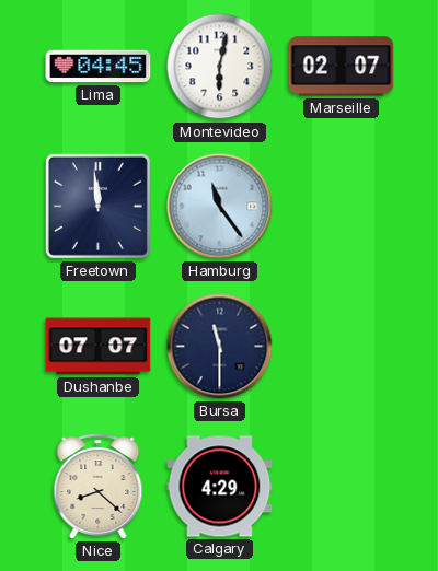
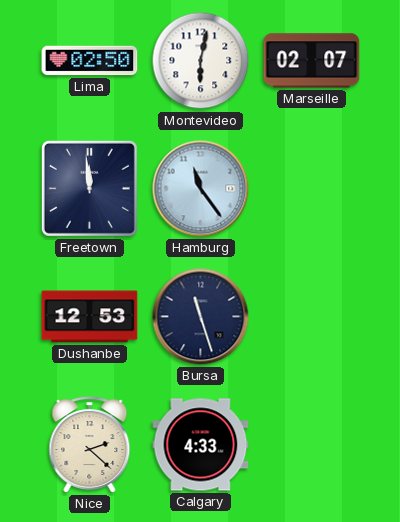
Lima: 04:45 -> 02:50
Dushanbe: 07:07 -> 12:53
Bursa: 11:30 -> 11:27
Nice: 8:22 -> 2:22
Calgary: 4:29 -> 4:33
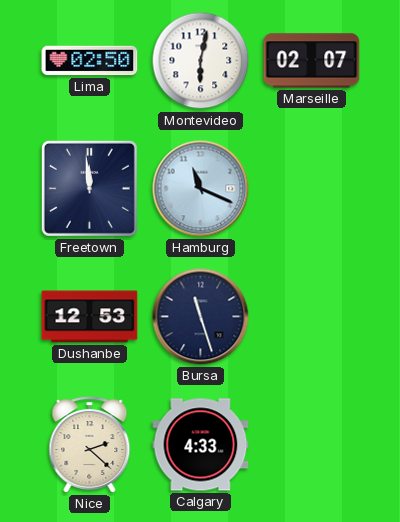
Hamburg: 11:24 -> 11:19
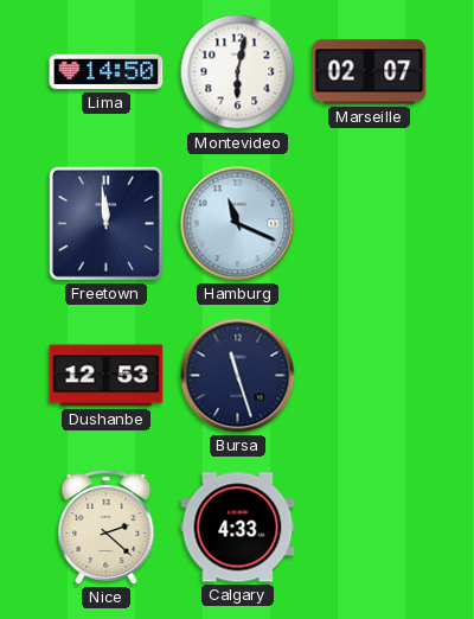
Lima: 02:50 -> 14:50
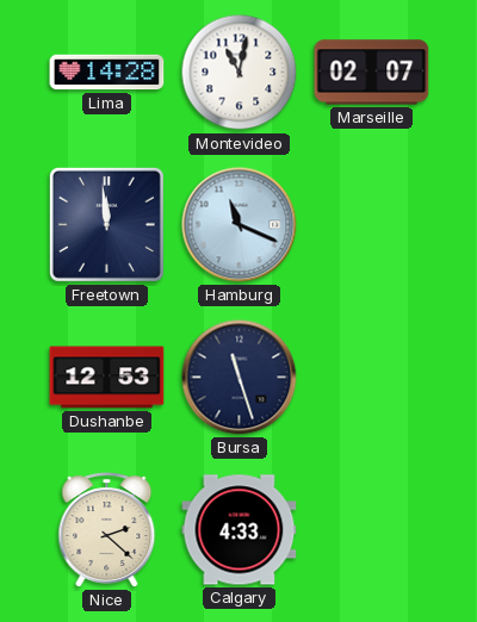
Lima: 14:50 -> 14:28
Montevideo: 6:02 -> 11:02
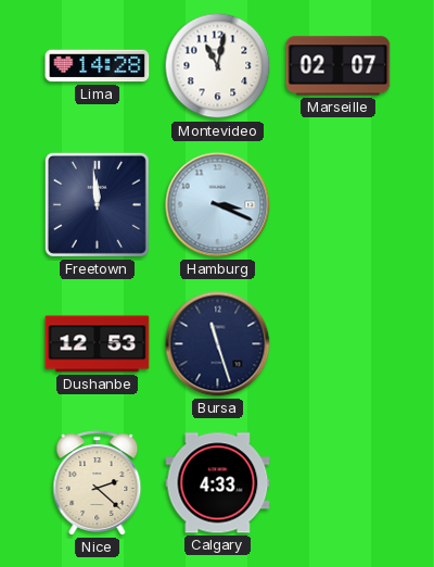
Hamburg: 11:19 -> 3:19
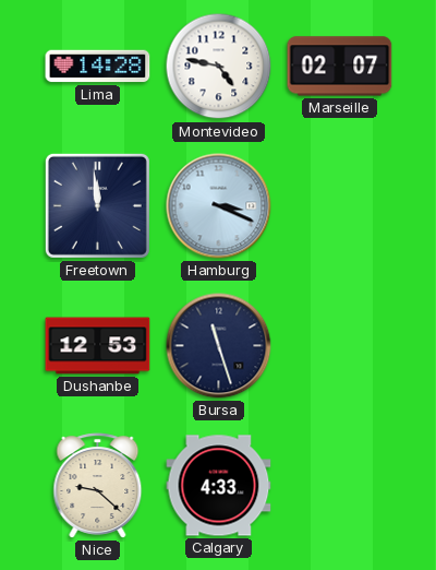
Montevideo: 11:02 -> 4:47
Nice: 2:22 -> 9:22
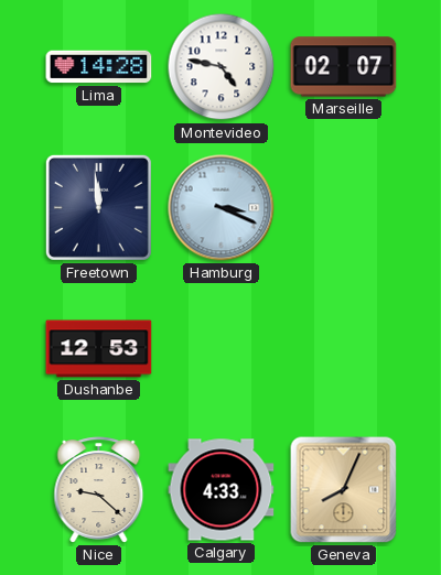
Bursa: 11:27 -> none
Geneva: none -> 8:04
